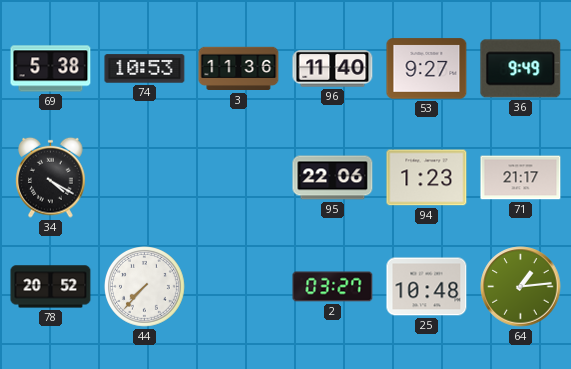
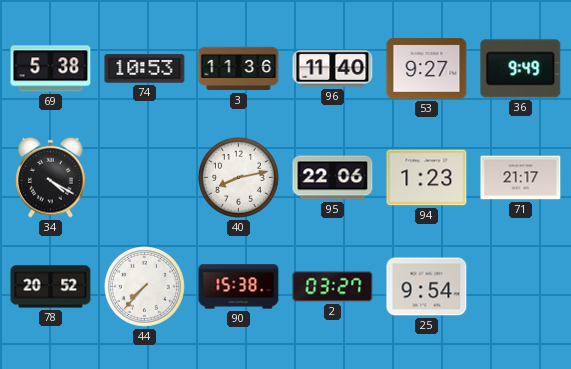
40: none -> 8:13
90: none -> 15:38
25: 10:48 -> 9:54
64: 1:14 -> none
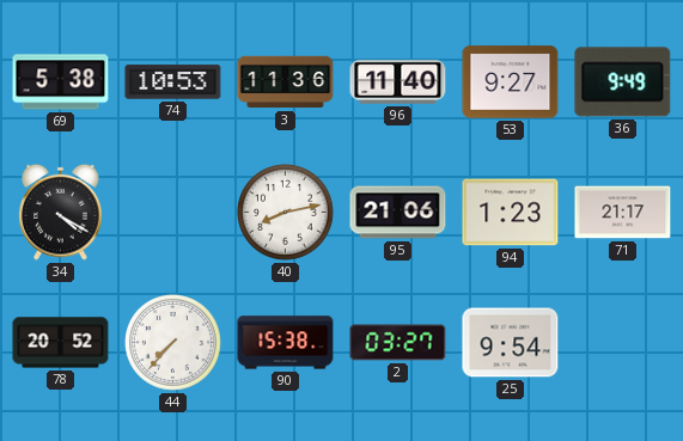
95: 22:06 -> 21:06
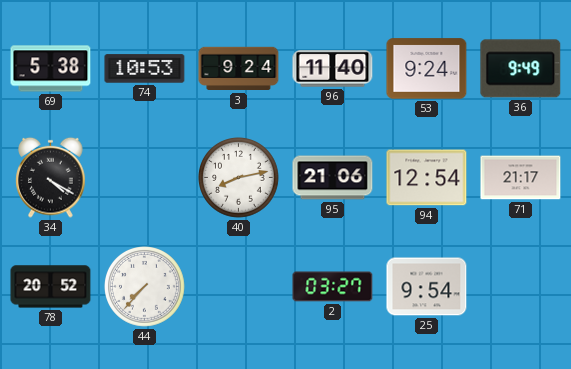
3: 11:36 -> 9:24
53: 9:27 -> 9:24
94: 1:23 -> 12:54
90: 15:38 -> none
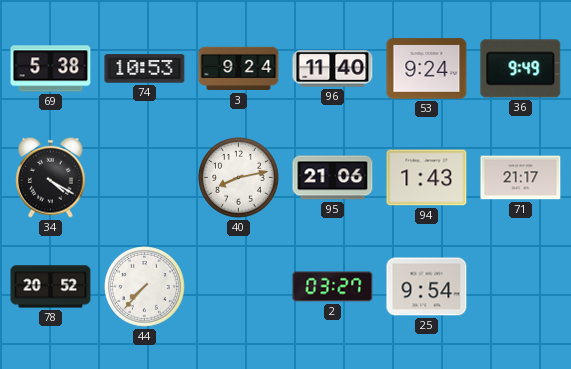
94: 12:54 -> 1:43
